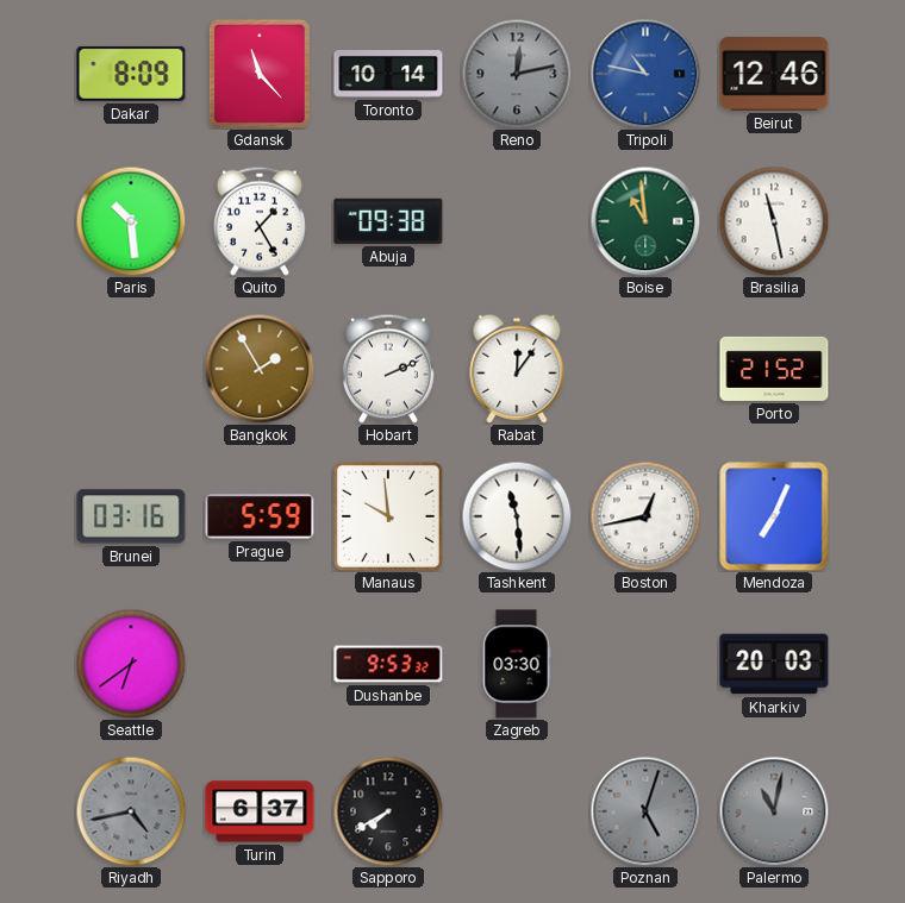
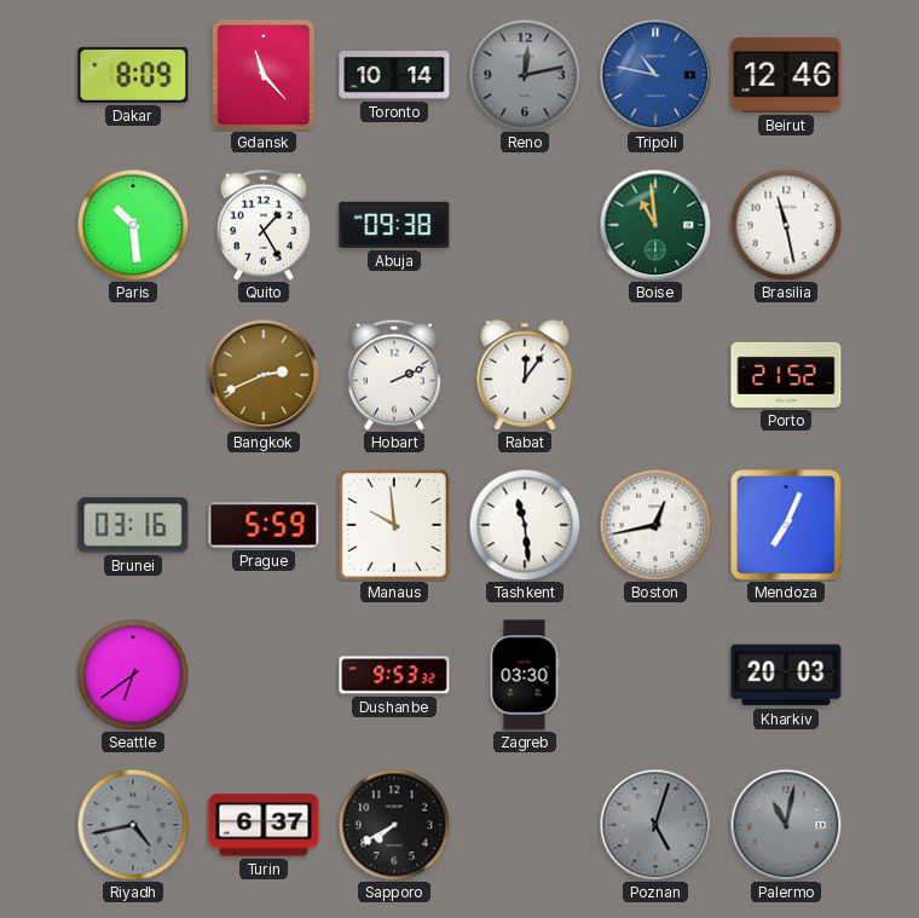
Bangkok: 1:55 -> 2:41
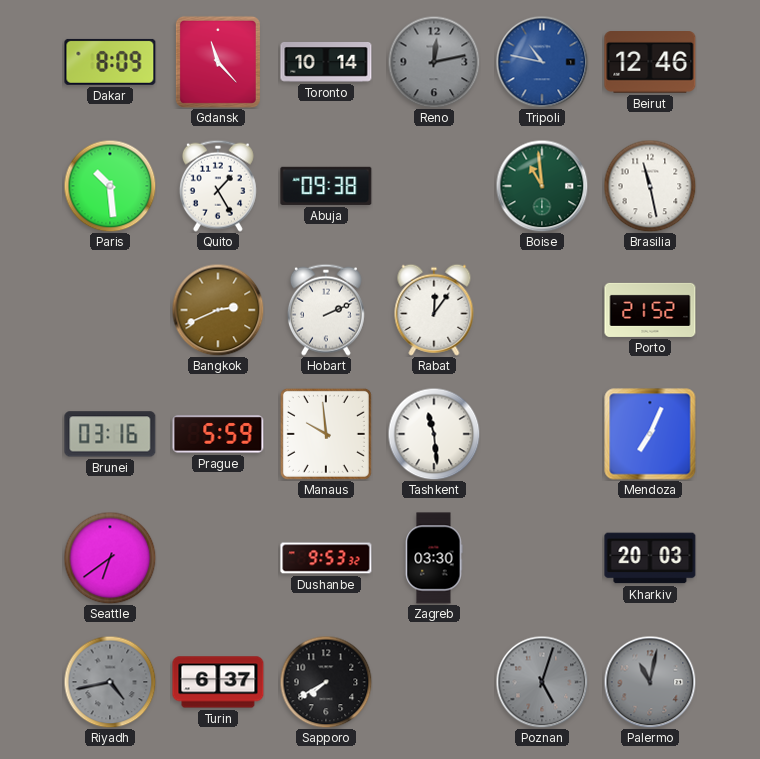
Boston: 12:43 -> none
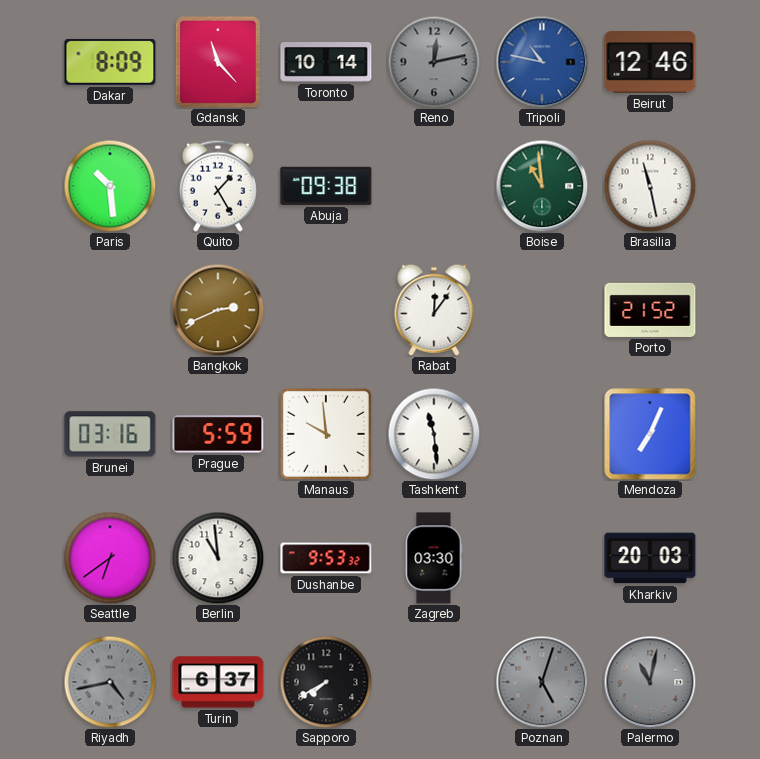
Hobart: 2:11 -> none
Berlin: none -> 10:59
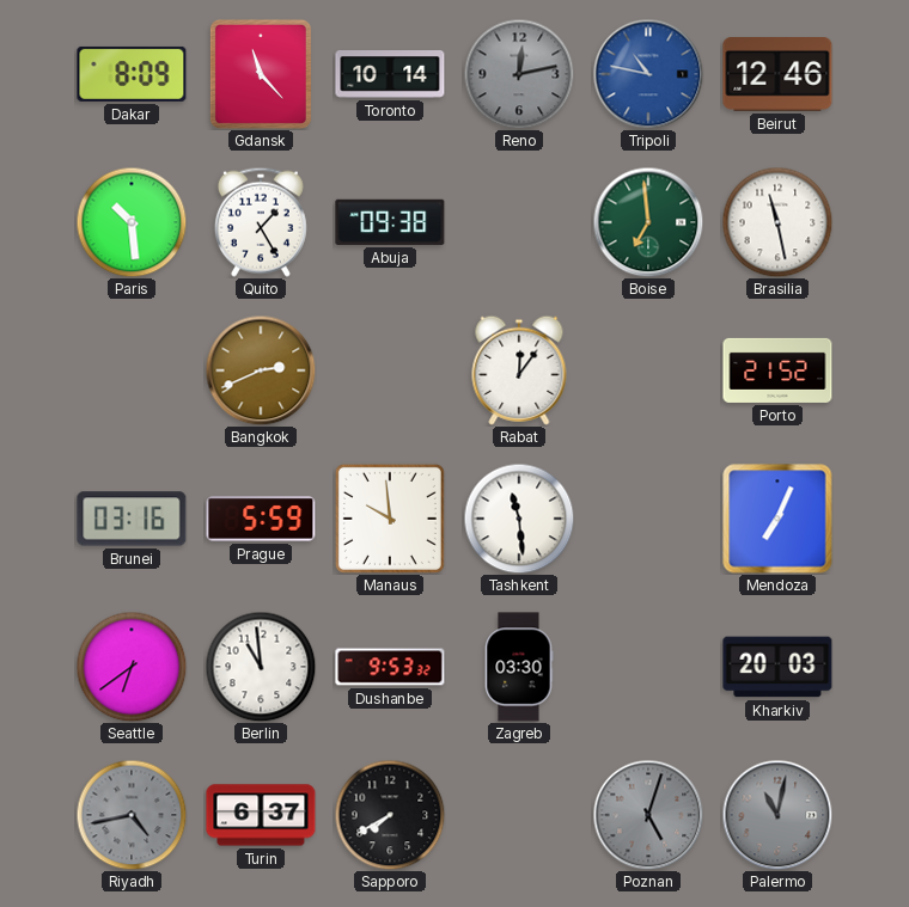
Boise: 10:59 -> 6:59
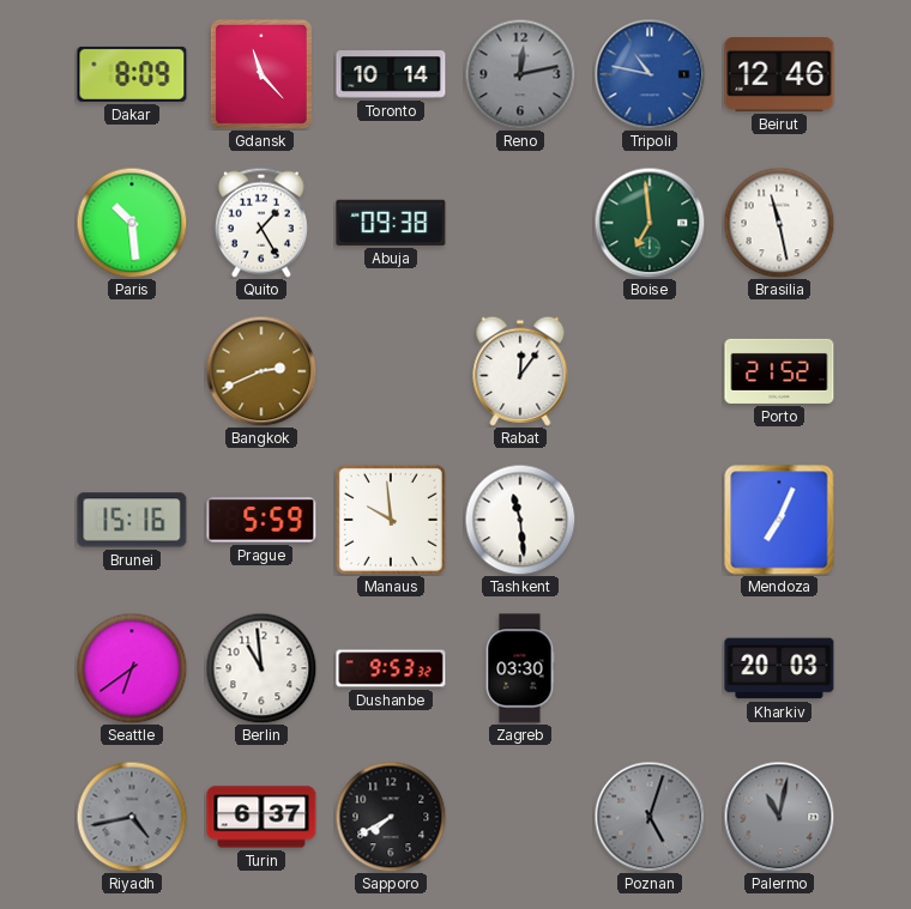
Brunei: 03:16 -> 15:16
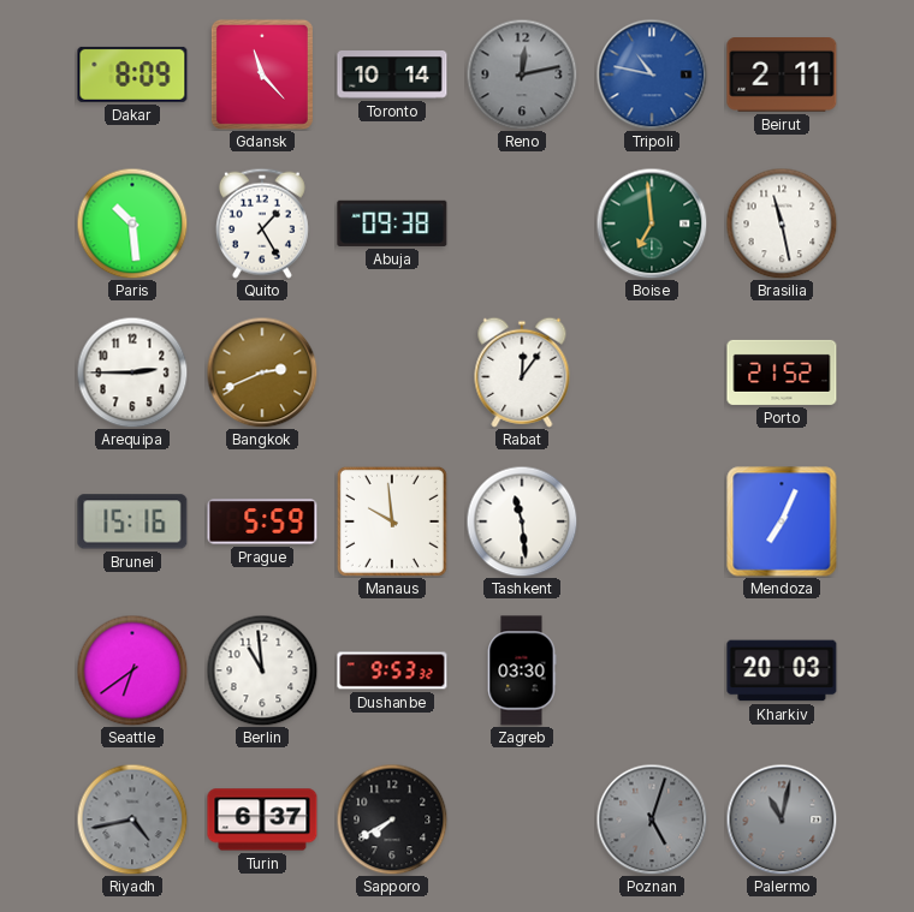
Beirut: 12:46 -> 2:11
Arequipa: none -> 2:45
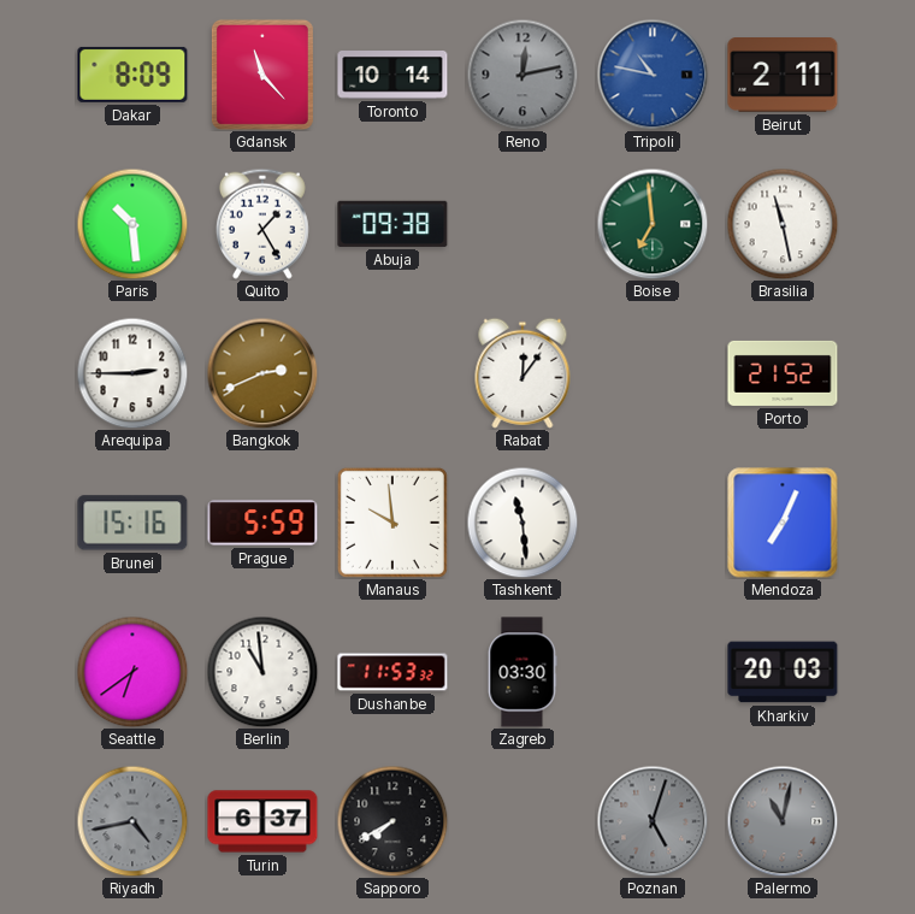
Dushanbe: 9:53 -> 11:53
